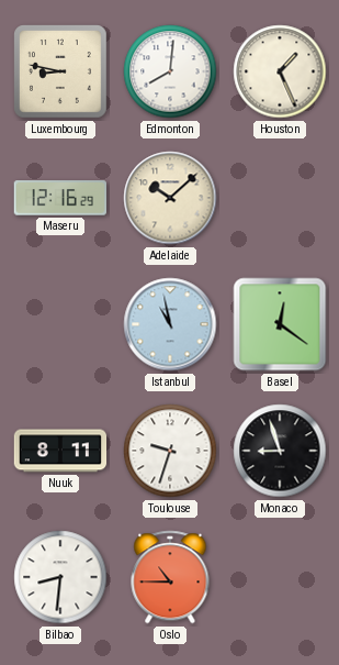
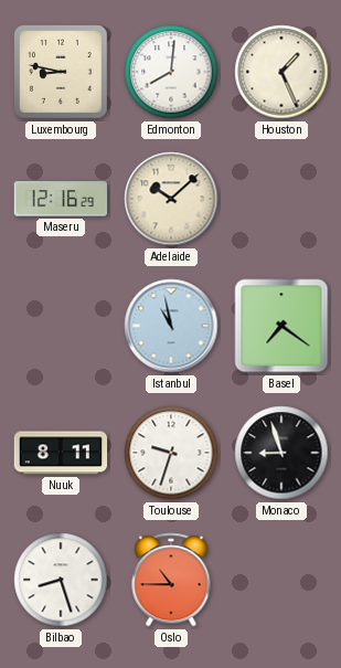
Basel: 12:21 -> 7:21
Bilbao: 8:31 -> 8:27
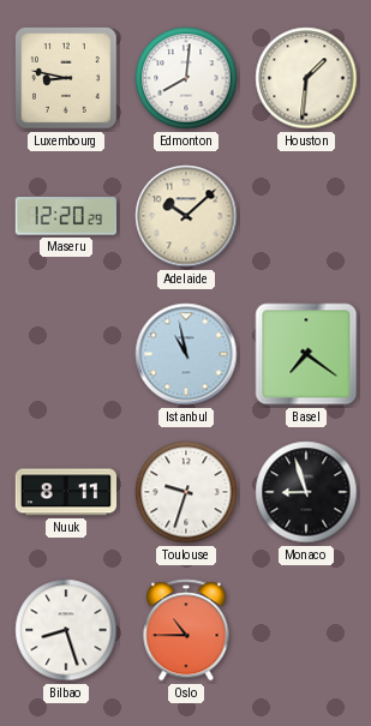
Houston: 1:26 -> 1:31
Maseru: 12:16 -> 12:20
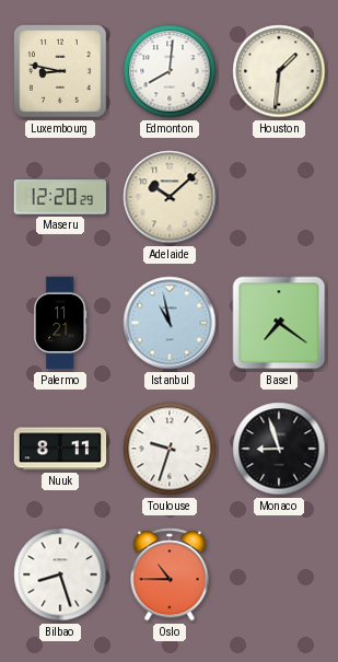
Palermo: none -> 11:21
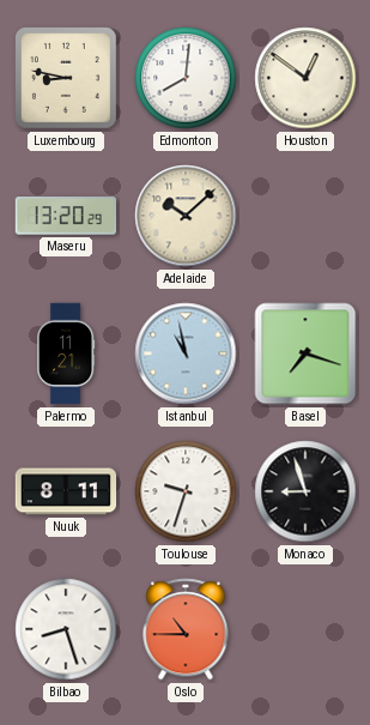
Houston: 1:31 -> 12:51
Maseru: 12:20 -> 13:20
Basel: 7:21 -> 7:18
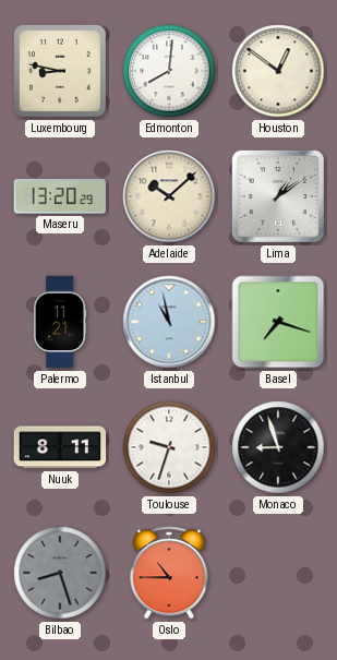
Lima: none -> 1:09
Bilbao dial: white -> grey
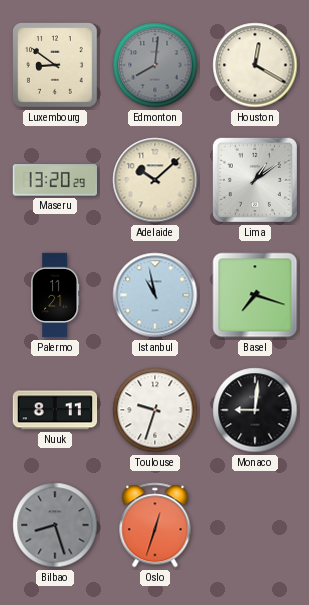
Luxembourg: 8:47 -> 8:51
Edmonton dial: white -> grey
Houston: 12:51 -> 12:20
Monaco: 8:57 -> 9:01
Oslo: 10:45 -> 12:33
